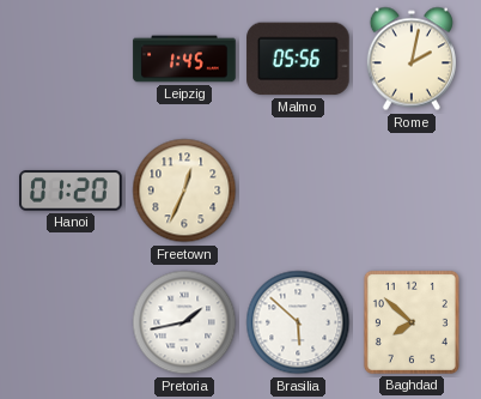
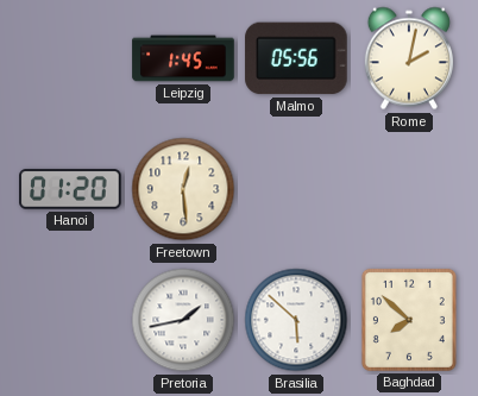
Freetown: 12:34 -> 12:29
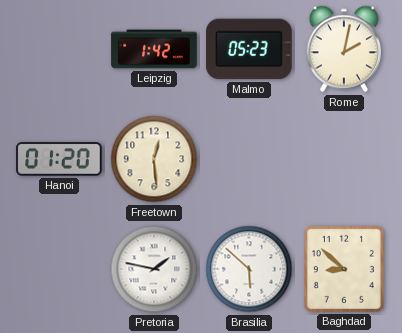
Leipzig: 1:45 -> 1:42
Malmo: 05:56 -> 05:23
Pretoria: 1:43 -> 1:47
Baghdad: 7:52 -> 8:52
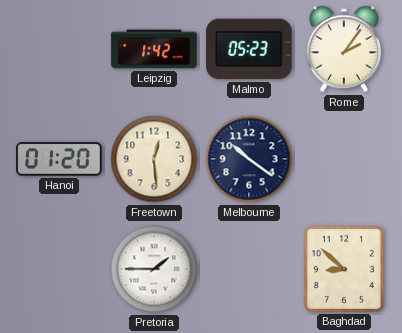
Rome: 2:02 -> 2:06
Melbourne: none -> 10:21
Pretoria: 1:47 -> 1:45
Brasilia: 5:52 -> none
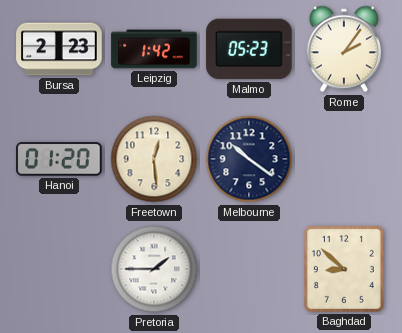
Bursa: none -> 2:23
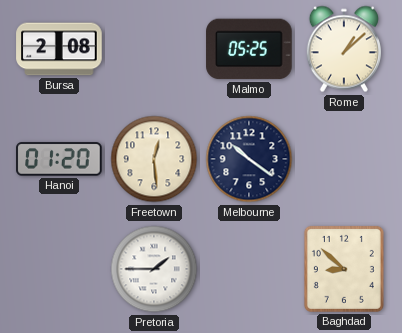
Bursa: 2:23 -> 2:08
Leipzig: 1:42 -> none
Malmo: 05:23 -> 05:25
Rome: 2:06 -> 1:08
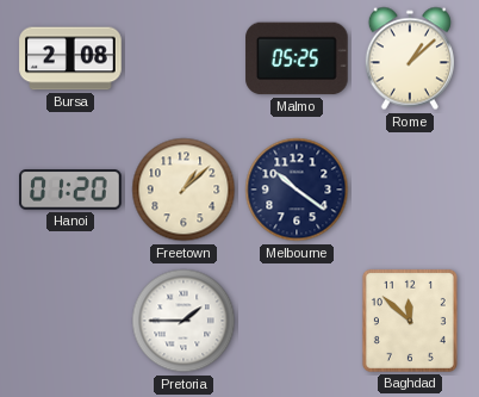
Freetown: 12:29 -> 1:08
Baghdad: 8:52 -> 11:52
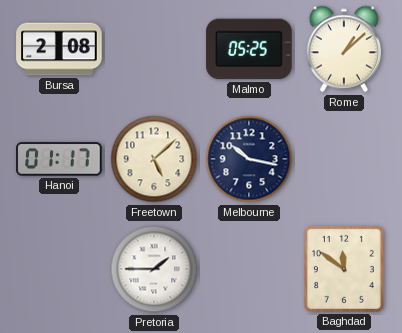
Hanoi: 01:20 -> 01:17
Freetown: 1:08 -> 5:08
Melbourne: 10:21 -> 10:17
Baghdad: 11:52 -> 11:51
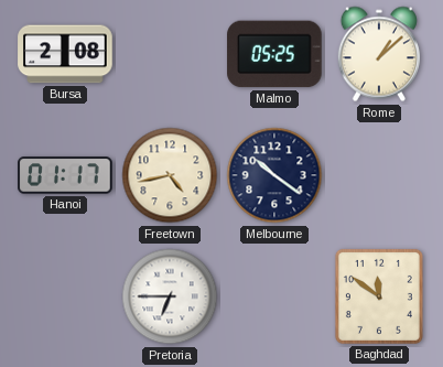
Freetown: 5:08 -> 4:43
Melbourne: 10:17 -> 10:21
Pretoria: 1:45 -> 6:45
